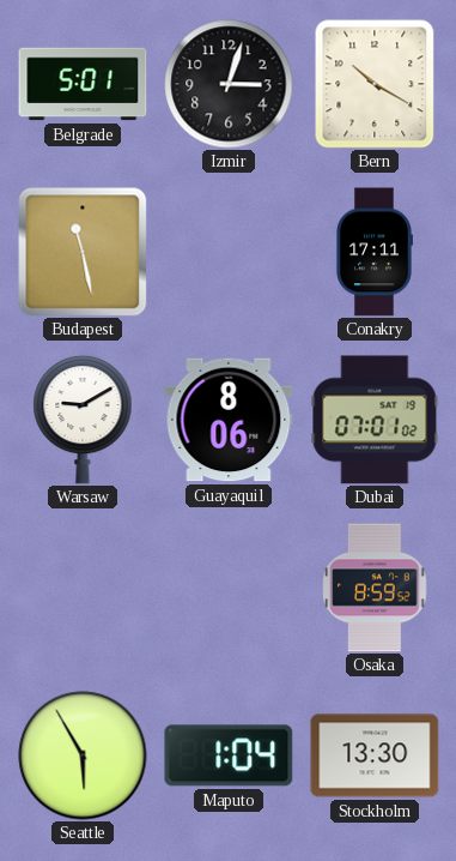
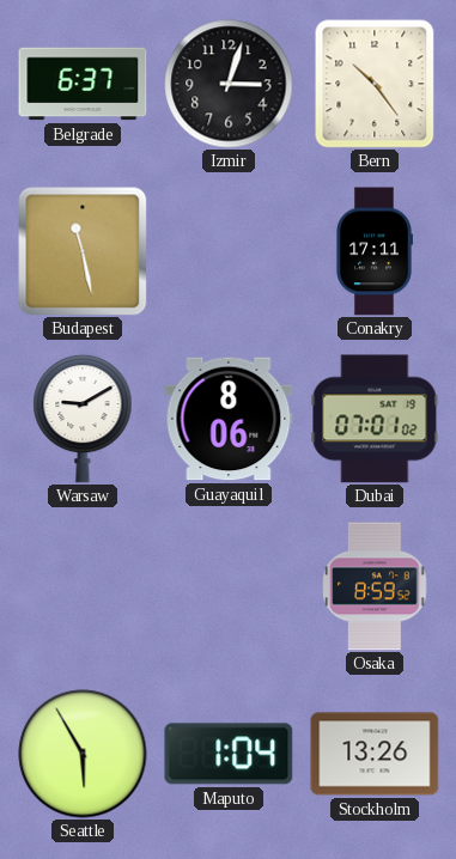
Belgrade: 5:01 -> 6:37
Bern: 10:20 -> 10:24
Stockholm: 13:30 -> 13:26
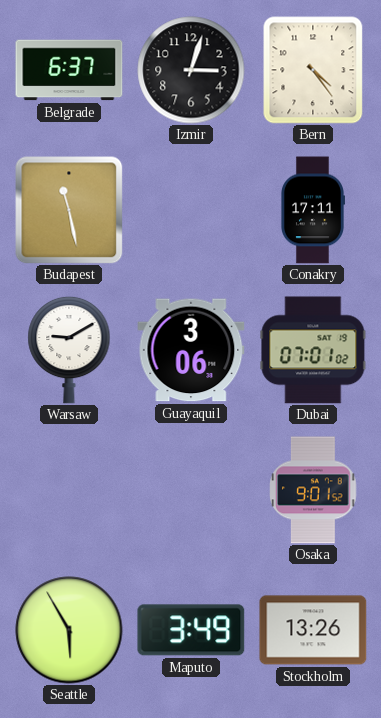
Bern: 10:24 -> 4:24
Guayaquil: 8:06 -> 3:06
Osaka: 8:59 -> 9:01
Maputo: 1:04 -> 3:49
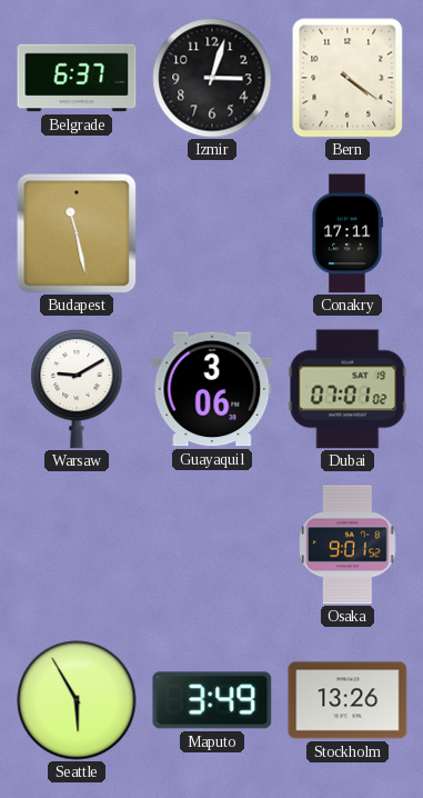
Bern: 4:24 -> 4:21
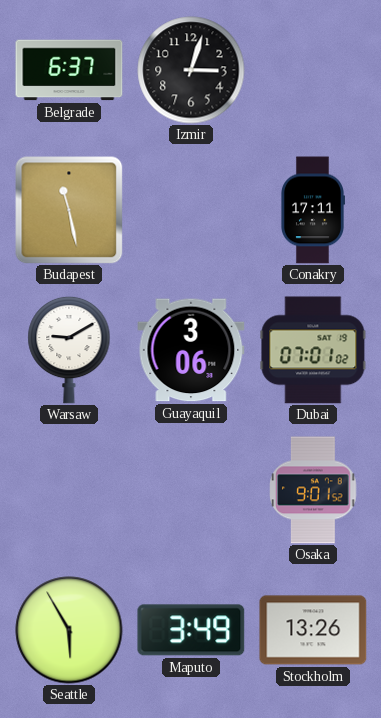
Bern: 4:21 -> none
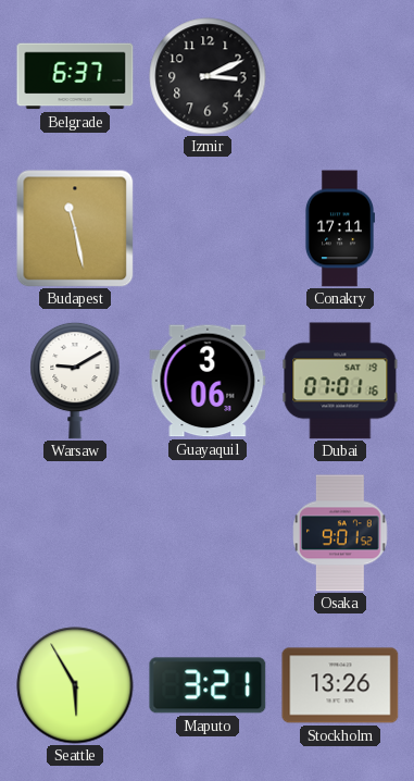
Izmir: 3:03 -> 3:11
Dubai: 07:01:02 -> 07:01:16
Maputo: 3:49 -> 3:21
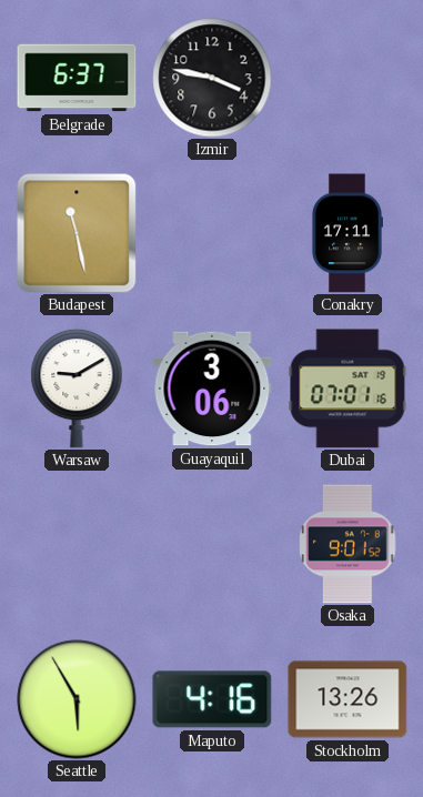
Izmir: 3:11 -> 3:47
Maputo: 3:21 -> 4:16
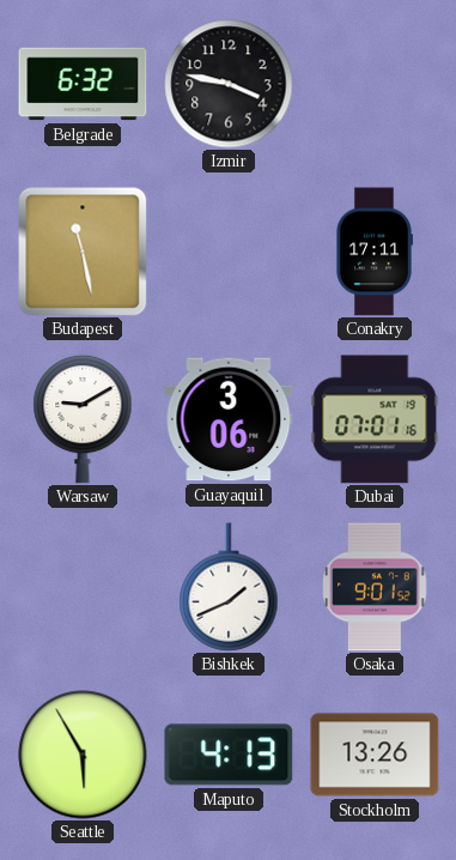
Belgrade: 6:37 -> 6:32
Bishkek: none -> 1:41
Maputo: 4:16 -> 4:13
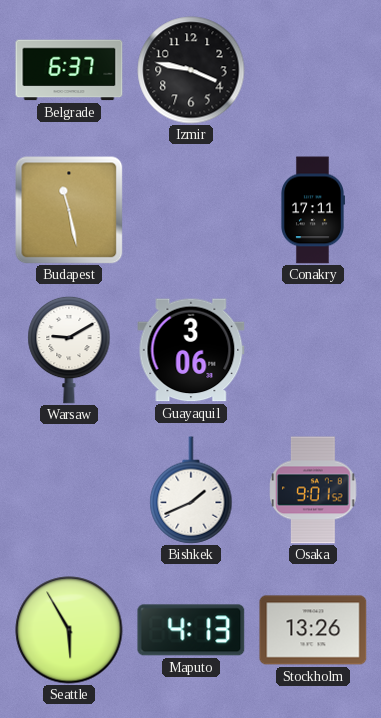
Belgrade: 6:32 -> 6:37
Dubai: 07:01 -> none
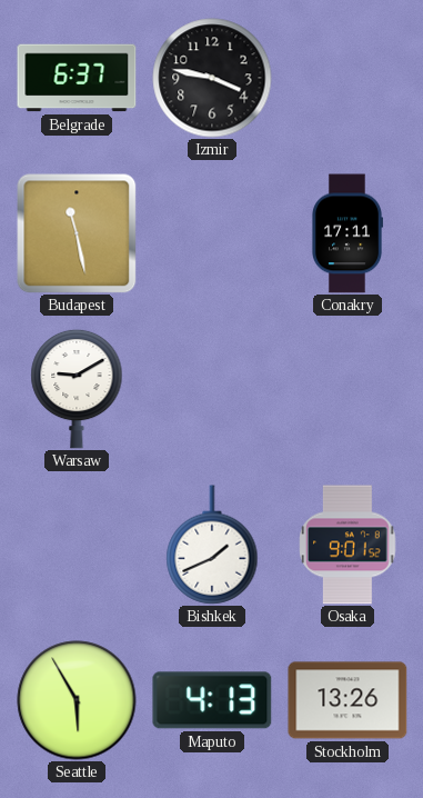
Guayaquil: 3:06 -> none
